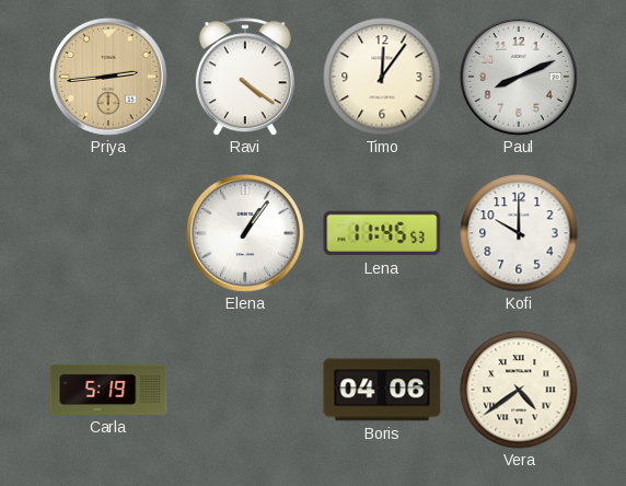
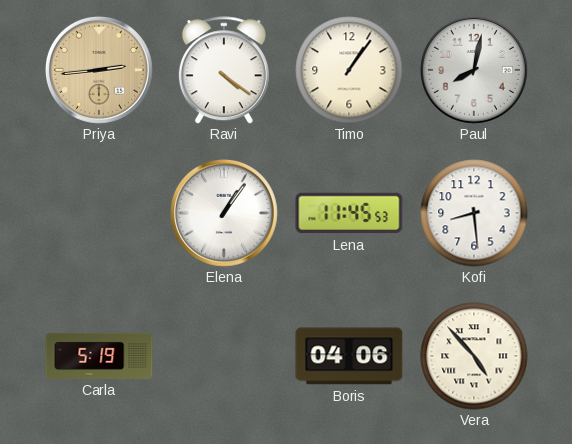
Timo: 12:06 -> 1:06
Paul: 8:11 -> 8:02
Kofi: 10:00 -> 8:29
Vera: 4:39 -> 4:53
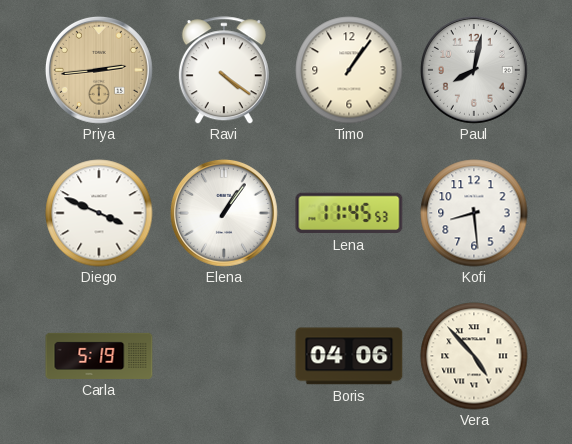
Diego: none -> 3:49
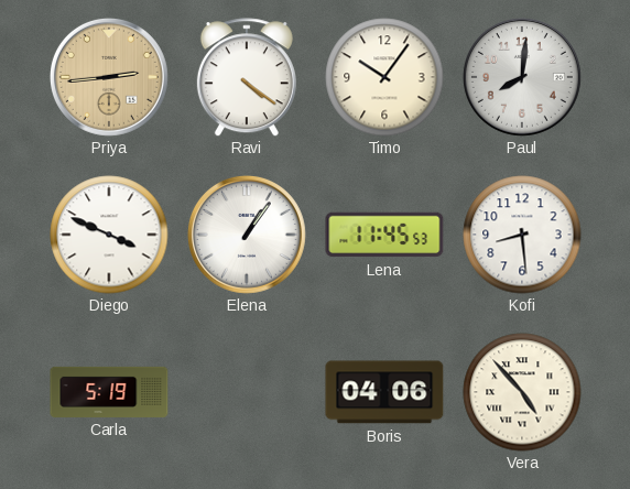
Timo: 1:06 -> 10:06
Paul: 8:02 -> 8:01
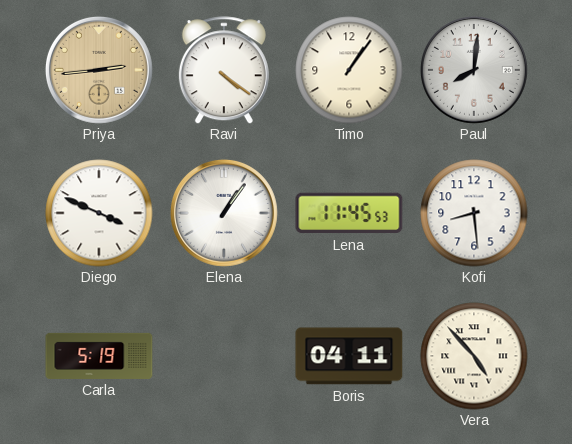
Timo: 10:06 -> 1:06
Boris: 04:06 -> 04:11
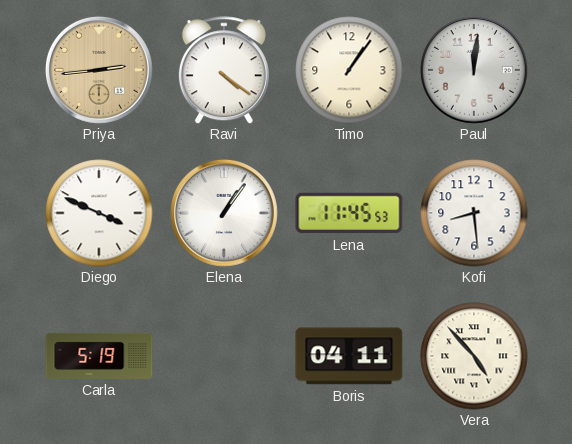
Paul: 8:01 -> 12:01
